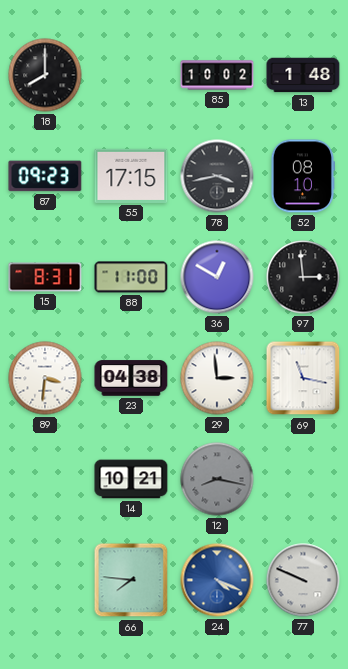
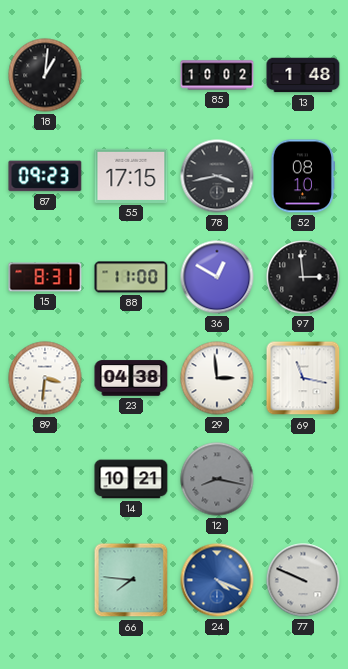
18: 8:00 -> 1:01
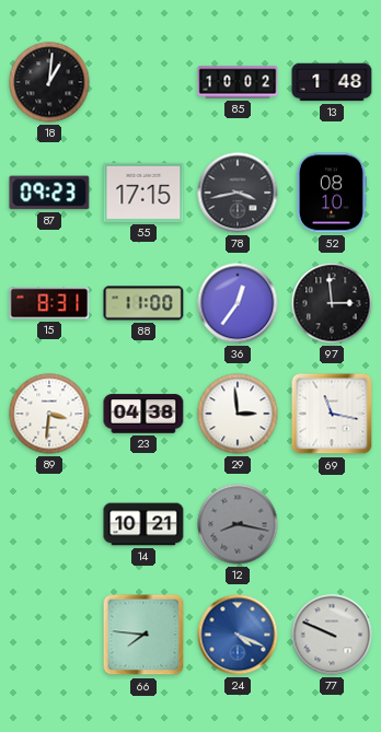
36: 12:50 -> 12:36
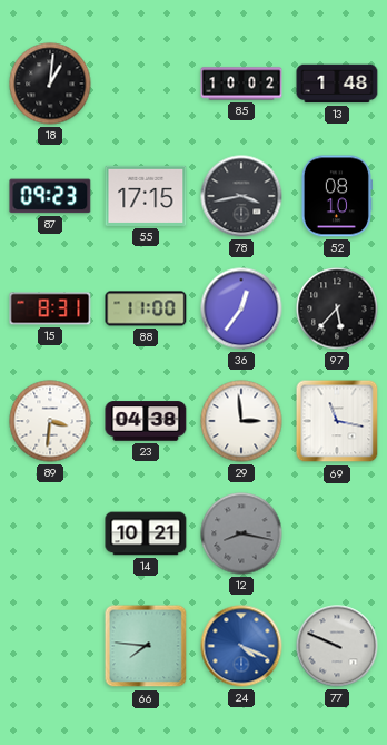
97: 2:59 -> 5:37
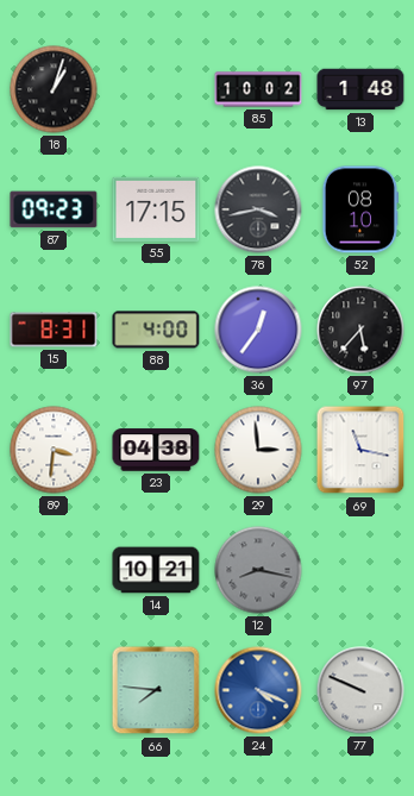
18: 1:01 -> 1:03
88: 11:00 -> 4:00
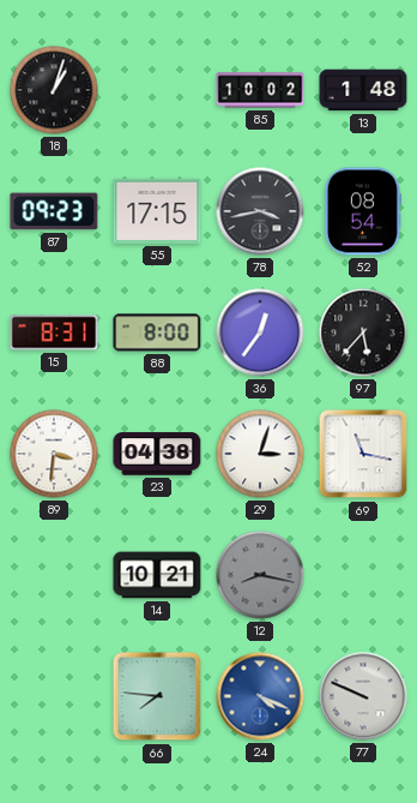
52: 08:10 -> 08:54
88: 4:00 -> 8:00
29: 2:59 -> 3:03
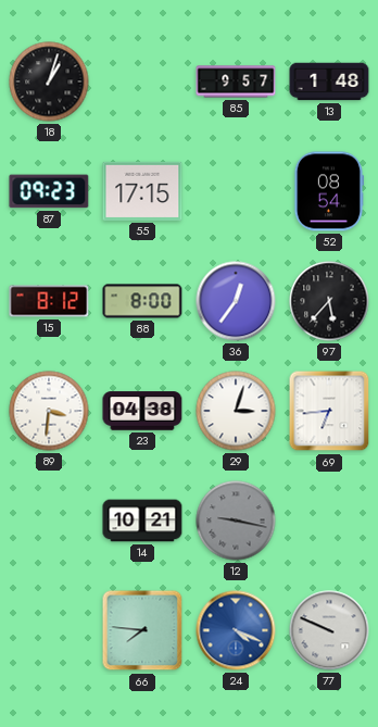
85: 10:02 -> 9:57
78: 3:43 -> none
15: 8:31 -> 8:12
69: 11:17 -> 6:44
12: 8:17 -> 9:17
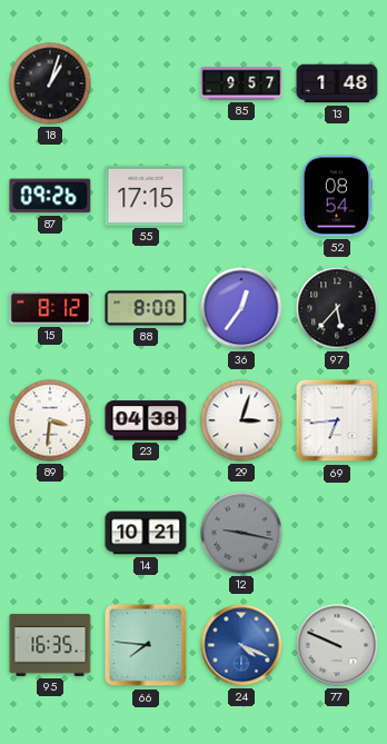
87: 09:23 -> 09:26
95: none -> 16:35
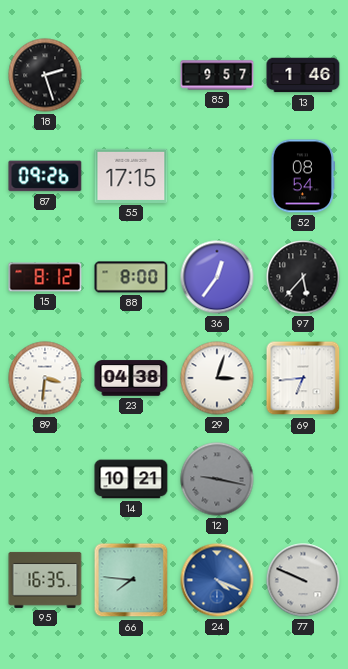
18: 1:03 -> 2:27
13: 1:48 -> 1:46
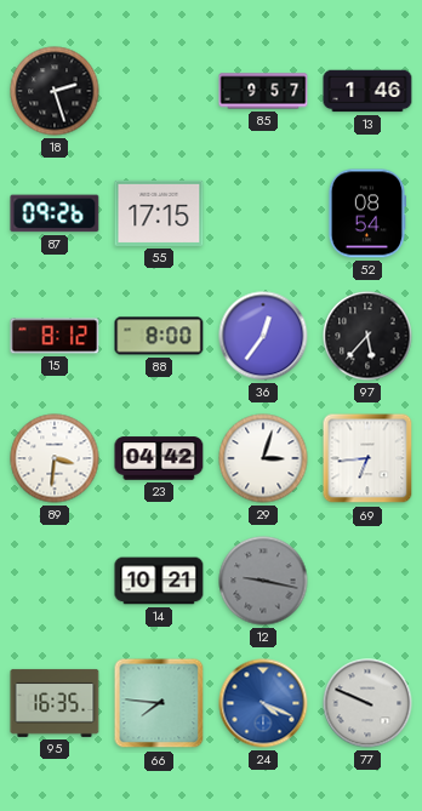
23: 04:38 -> 04:42
